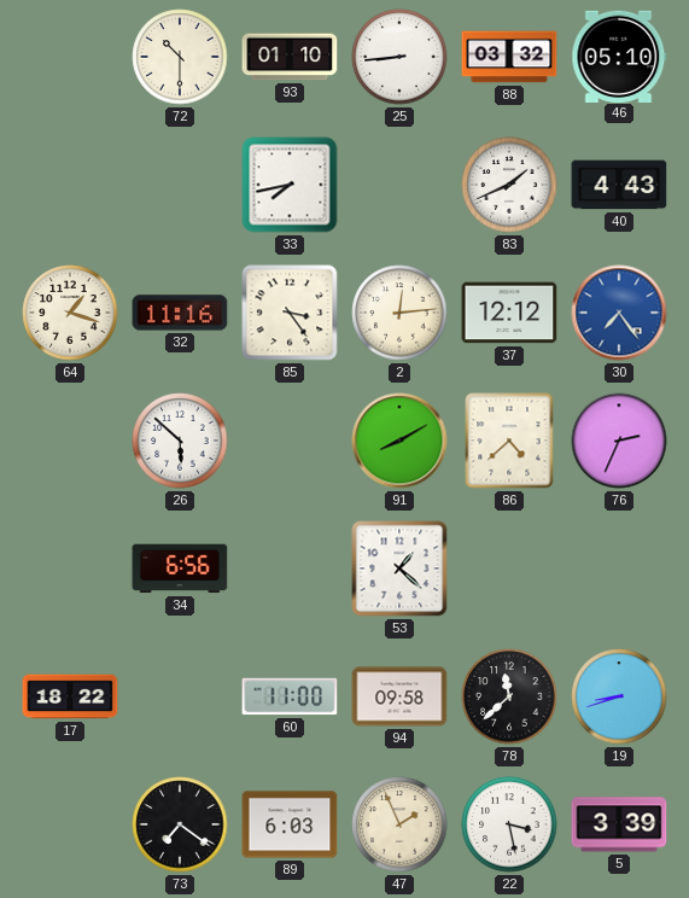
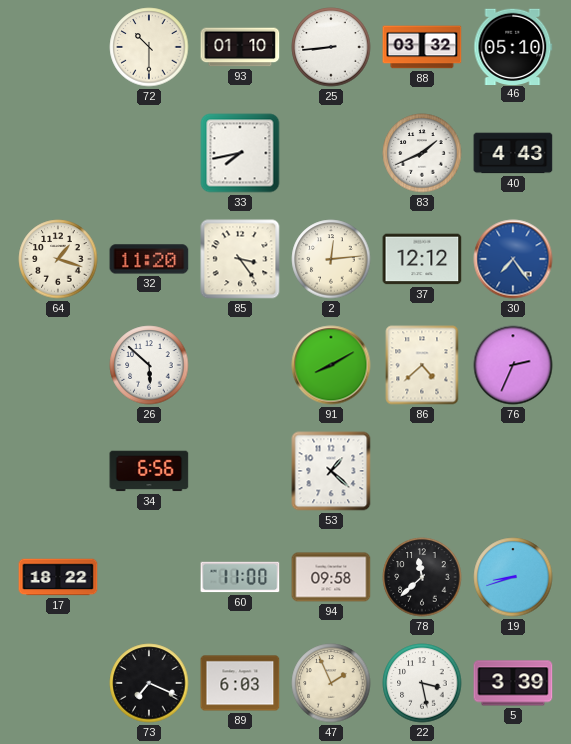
32: 11:16 -> 11:20
73: 7:21 -> 7:19
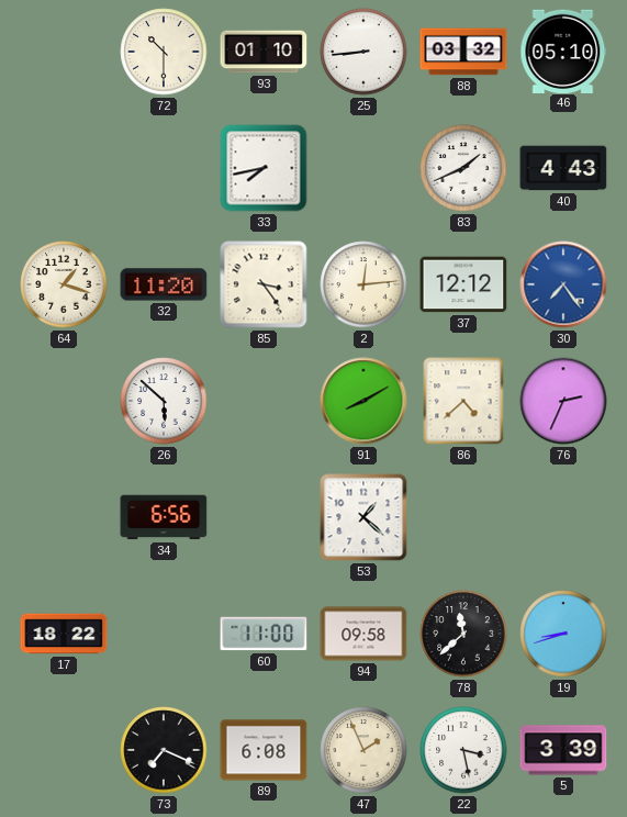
89: 6:03 -> 6:08
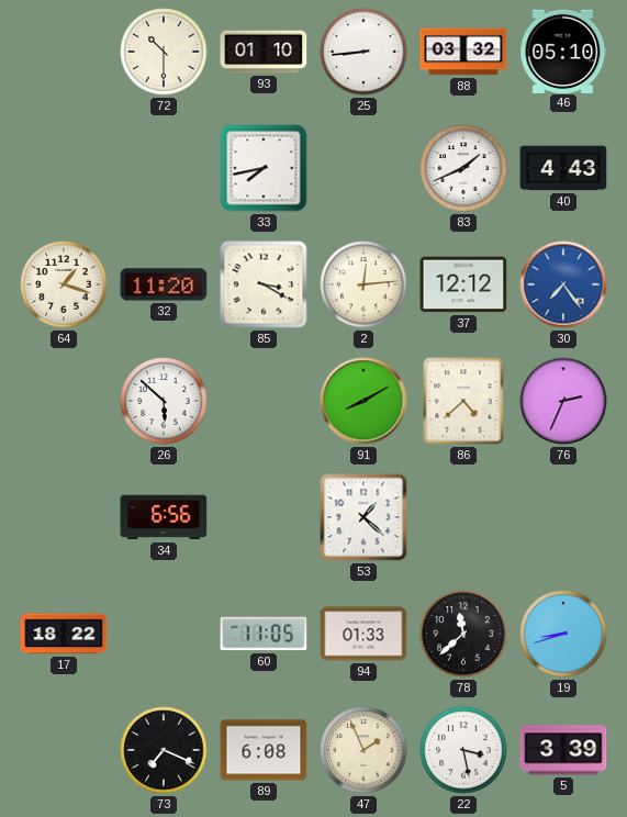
85: 3:24 -> 3:20
60: 11:00 -> 11:05
94: 09:58 -> 01:33
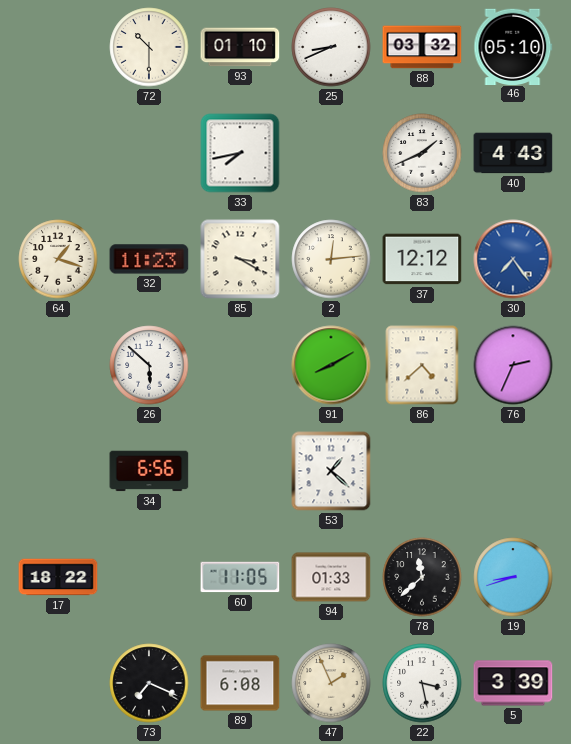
25: 8:44 -> 8:41
32: 11:20 -> 11:23
